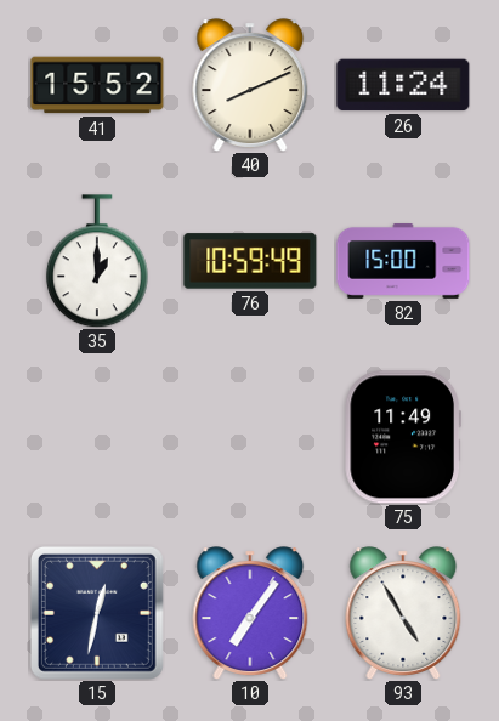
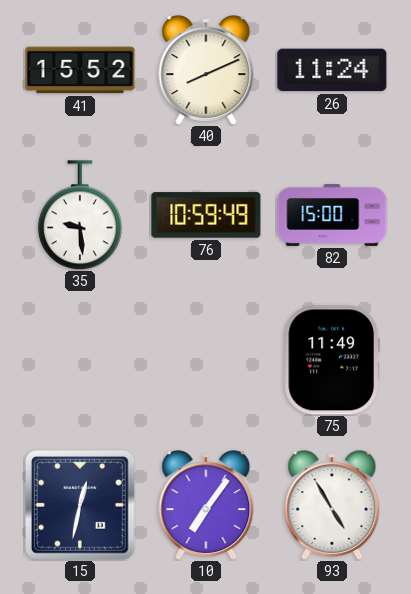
35: 1:00 -> 9:29
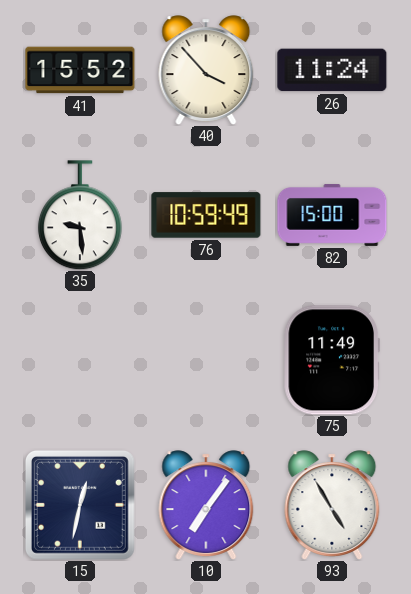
40: 8:11 -> 3:53
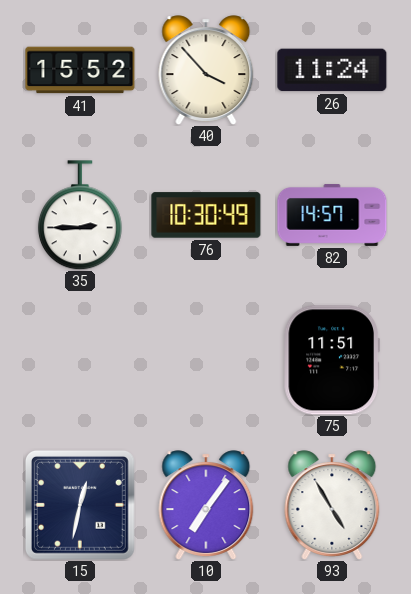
35: 9:29 -> 2:45
76: 10:59 -> 10:30
82: 15:00 -> 14:57
75: 11:49 -> 11:51
